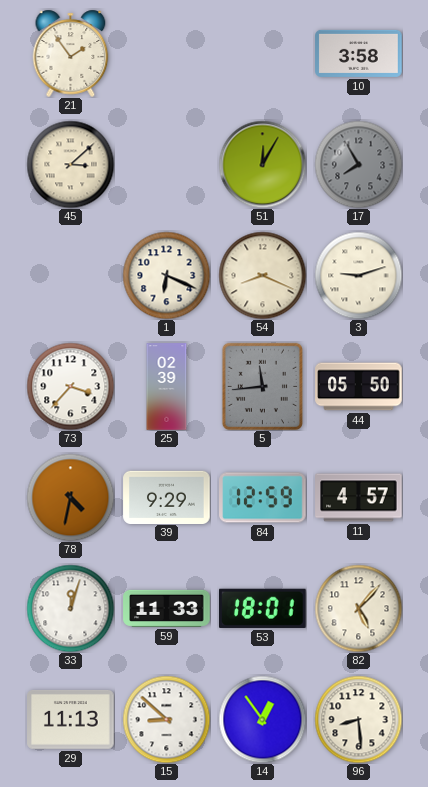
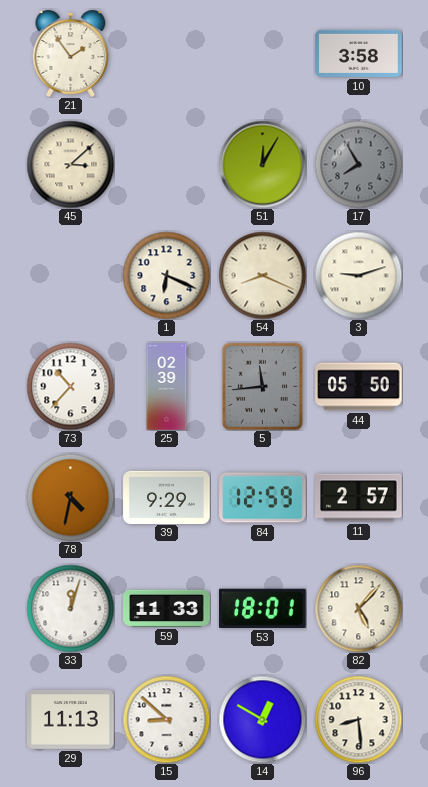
73: 3:37 -> 10:37
11: 4:57 -> 2:57
14: 12:54 -> 12:50
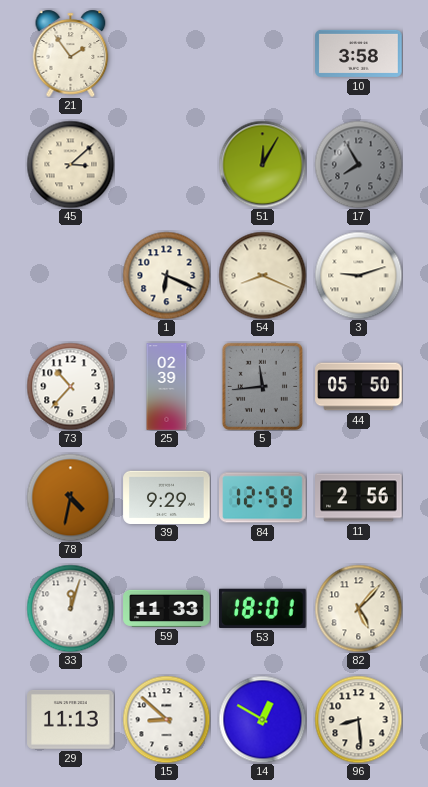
11: 2:57 -> 2:56
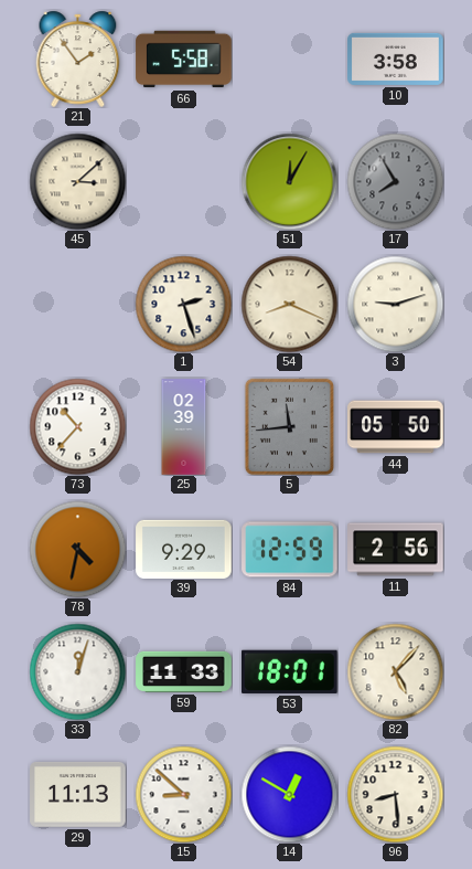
66: none -> 5:58
1: 6:19 -> 2:27
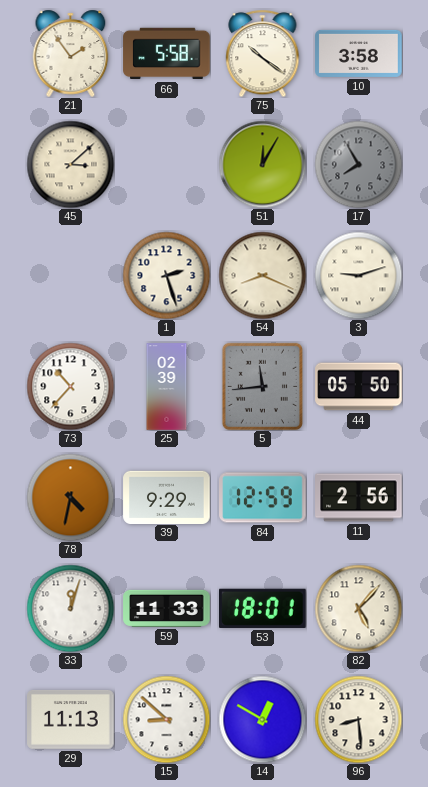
75: none -> 10:21
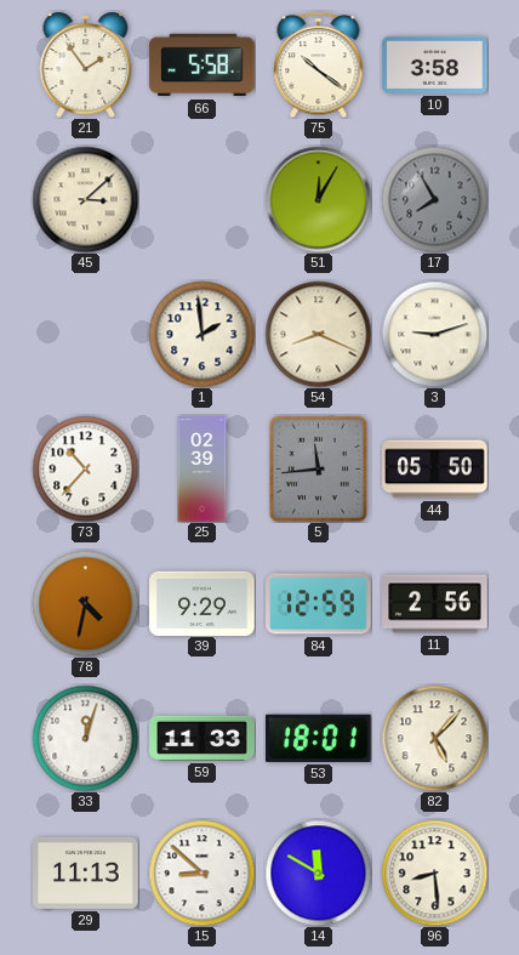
1: 2:27 -> 1:59
14: 12:50 -> 11:50
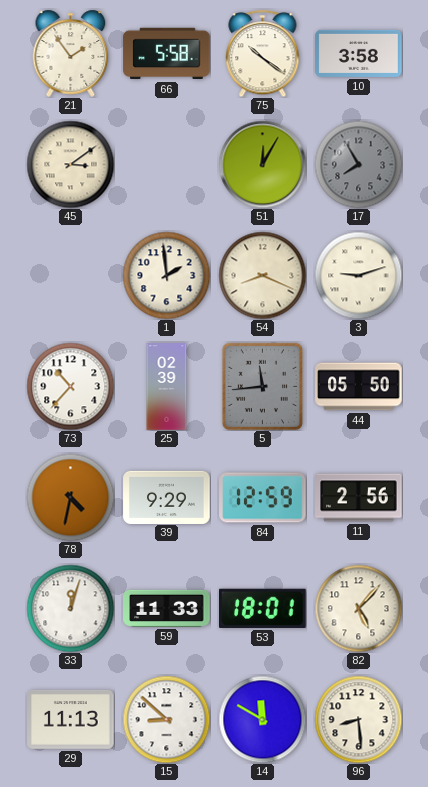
45: 3:08 -> 3:09
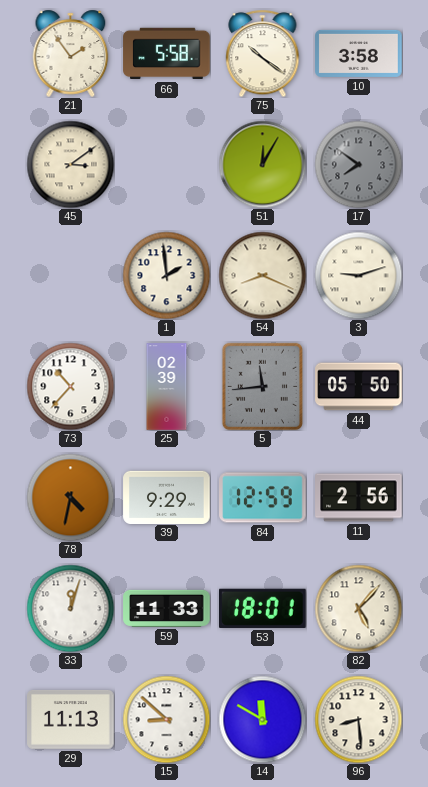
17: 7:55 -> 7:51
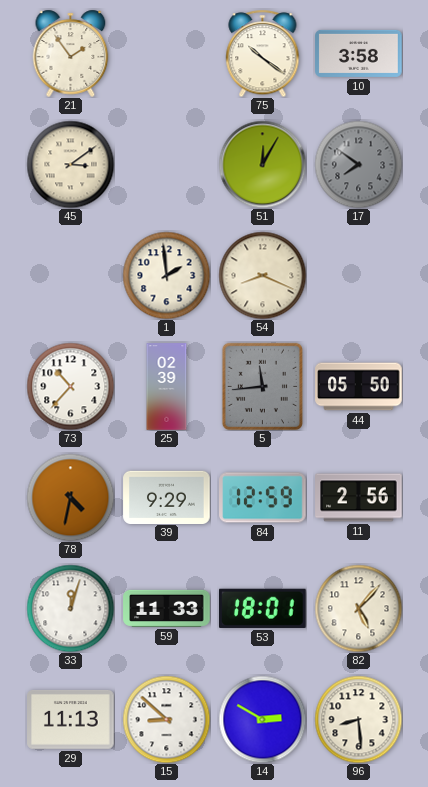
66: 5:58 -> none
3: 9:12 -> none
14: 11:50 -> 2:50
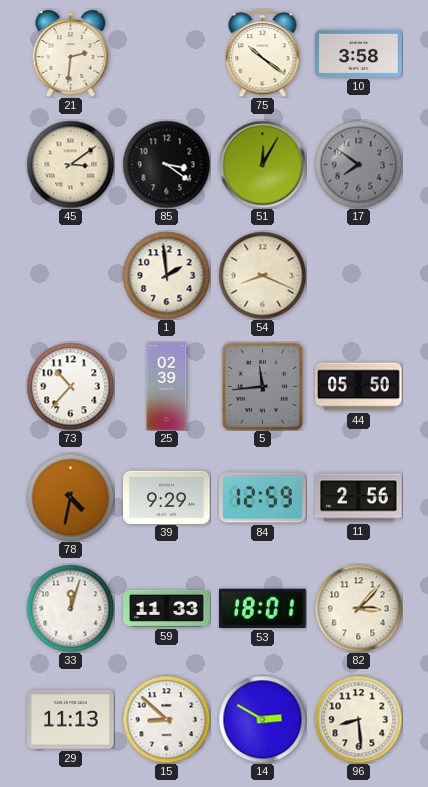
21: 1:54 -> 2:31
85: none -> 3:21
82: 5:07 -> 3:07
